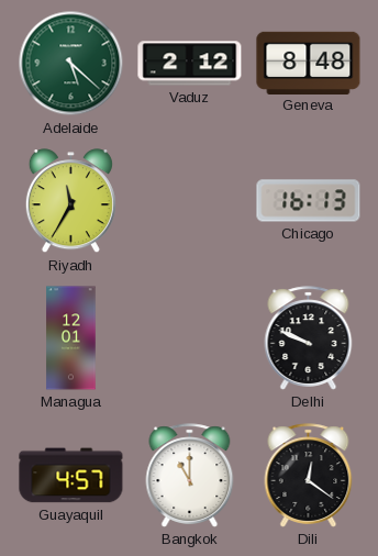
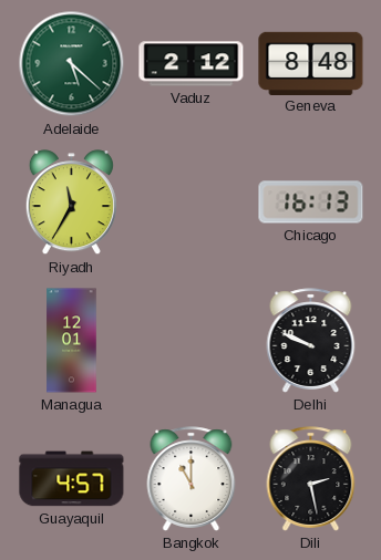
Dili: 12:21 -> 2:28
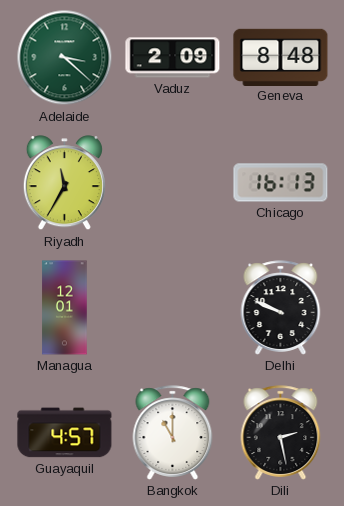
Adelaide: 5:22 -> 3:22
Vaduz: 2:12 -> 2:09
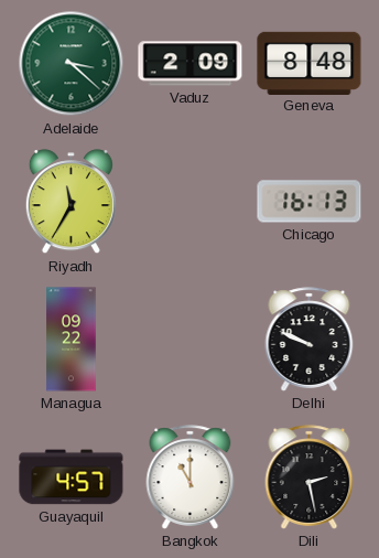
Managua: 12:01 -> 09:22
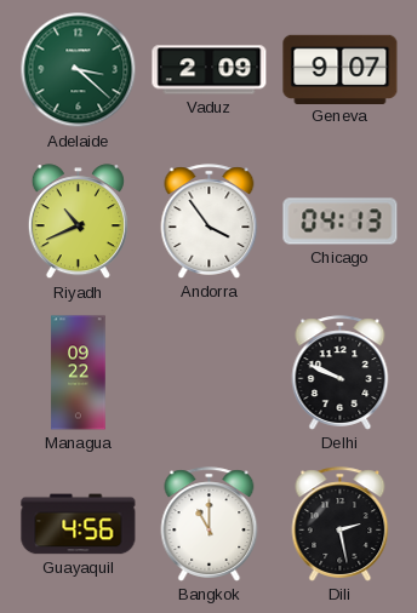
Geneva: 8:48 -> 9:07
Riyadh: 11:35 -> 10:41
Andorra: none -> 3:54
Chicago: 16:13 -> 04:13
Guayaquil: 4:57 -> 4:56
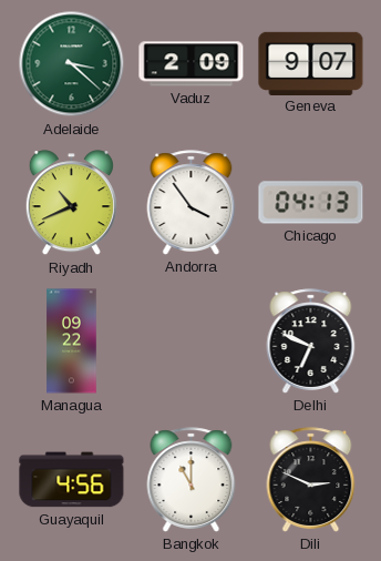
Delhi: 9:49 -> 6:49
Dili: 2:28 -> 2:49
